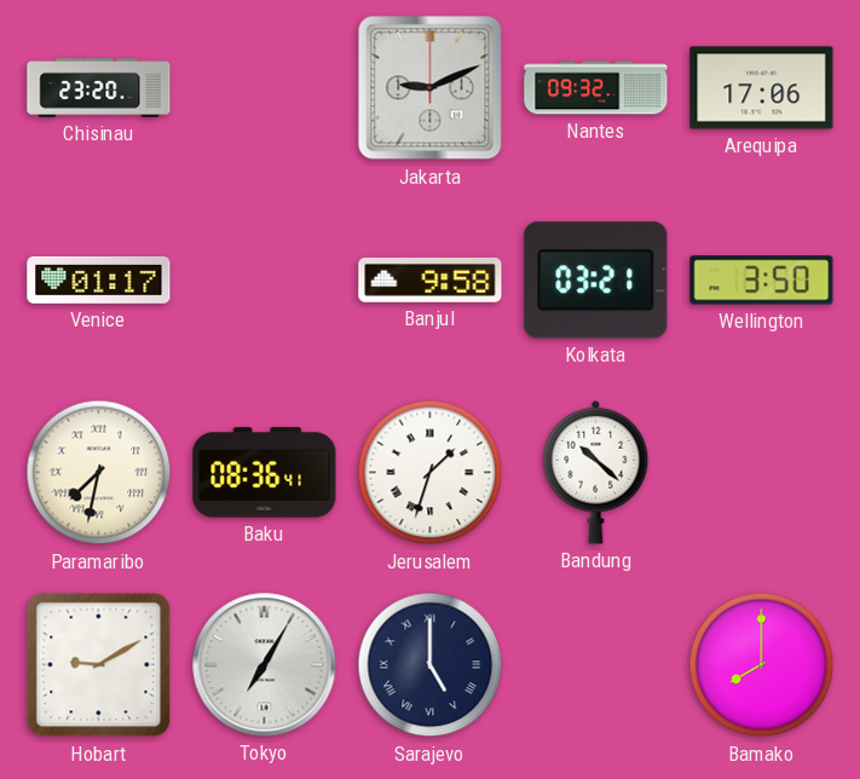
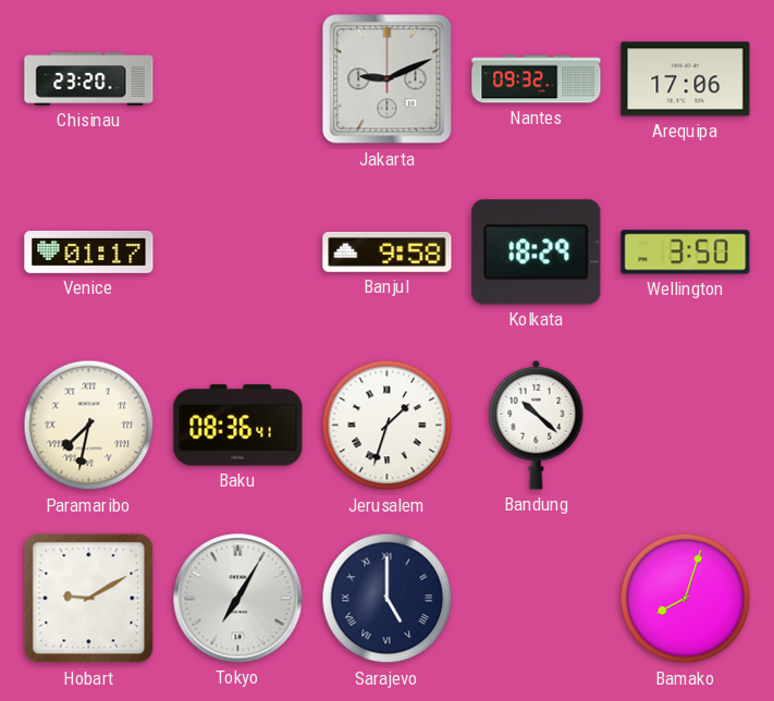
Kolkata: 03:21 -> 18:29
Bamako: 8:00 -> 8:03
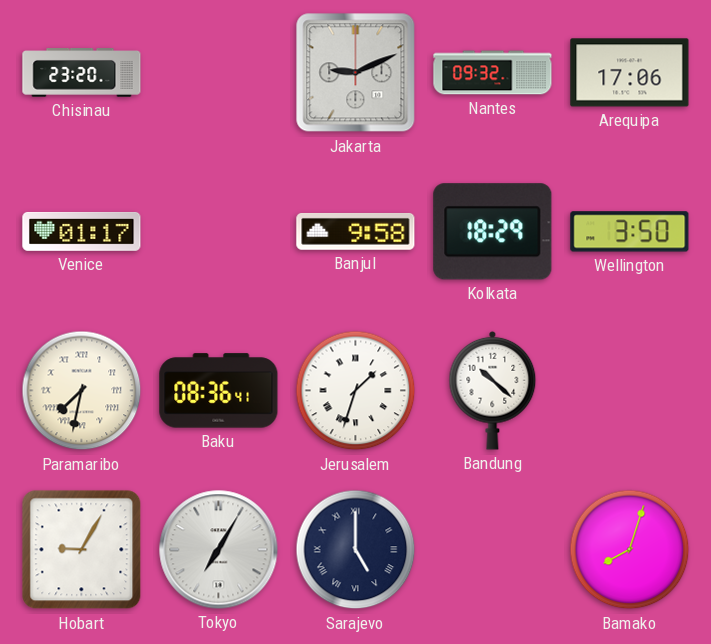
Hobart: 9:10 -> 9:05
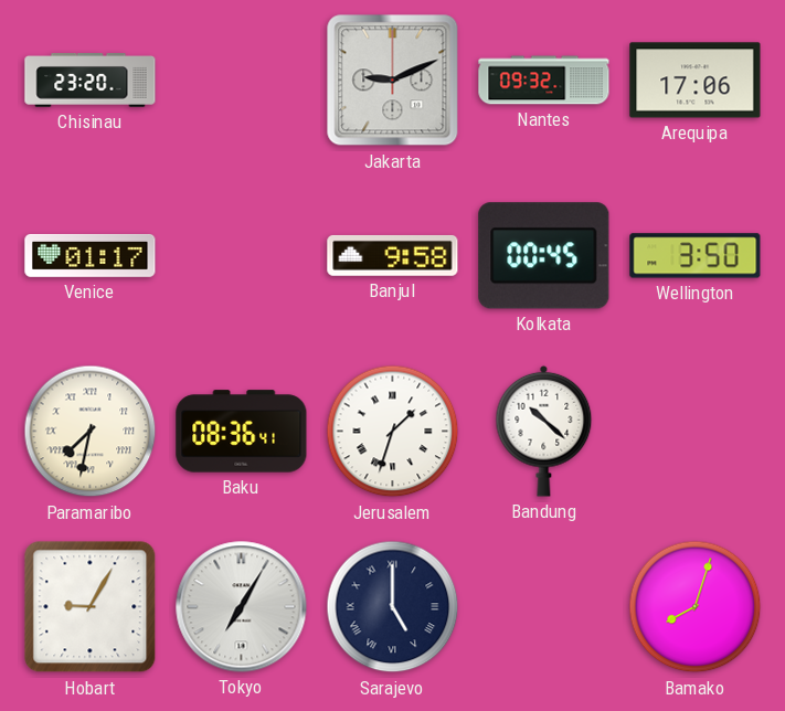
Kolkata: 18:29 -> 00:45
